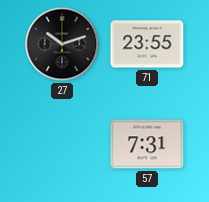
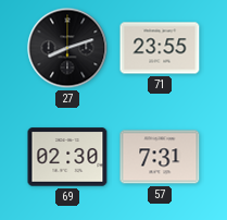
27: 10:12 -> 8:12
69: none -> 02:30
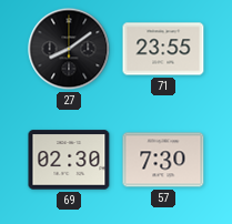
27: 8:12 -> 8:09
57: 7:31 -> 7:30
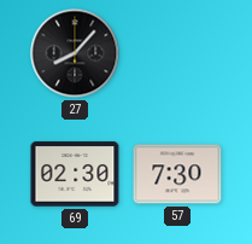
27: 8:09 -> 8:07
71: 23:55 -> none
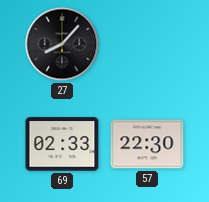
69: 02:30 -> 02:33
57: 7:30 -> 22:30
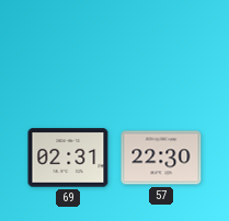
27: 8:07 -> none
69: 02:33 -> 02:31
